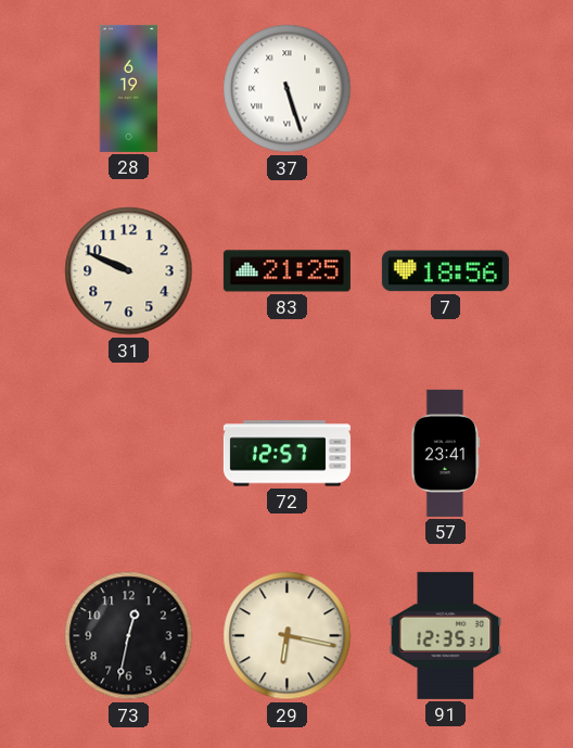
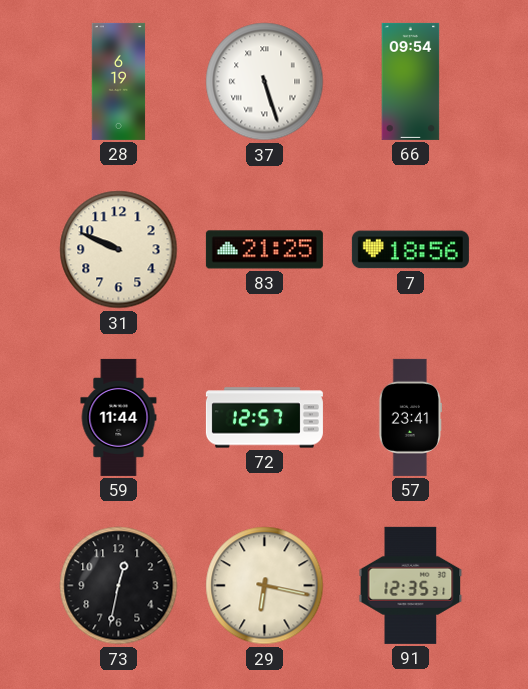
66: none -> 09:54
59: none -> 11:44
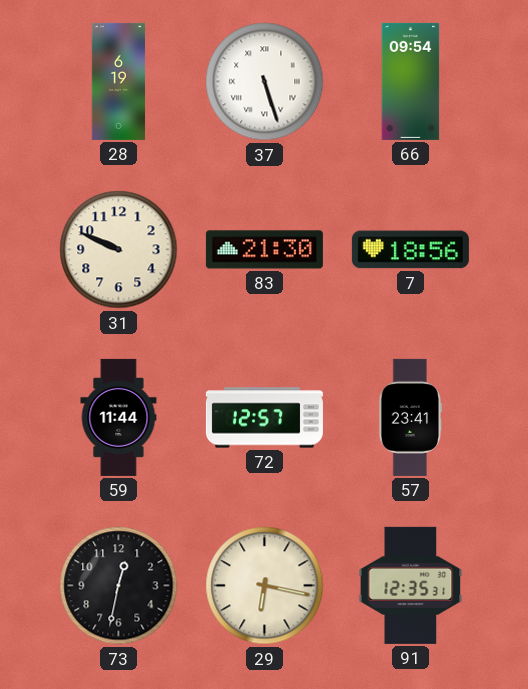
83: 21:25 -> 21:30
